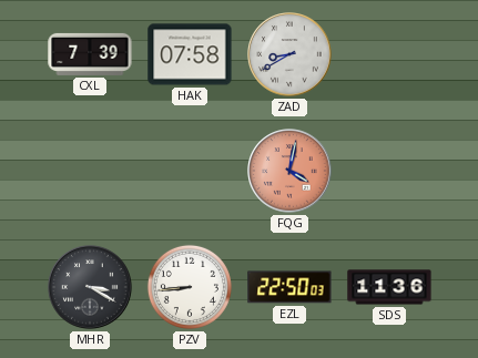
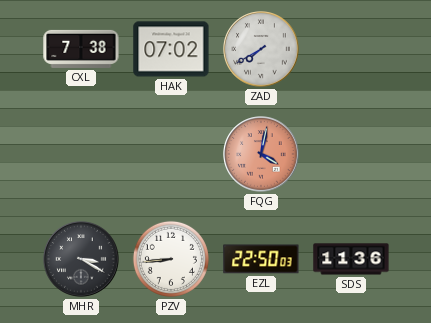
CXL: 7:39 -> 7:38
HAK: 07:58 -> 07:02
ZAD: 8:40 -> 7:40
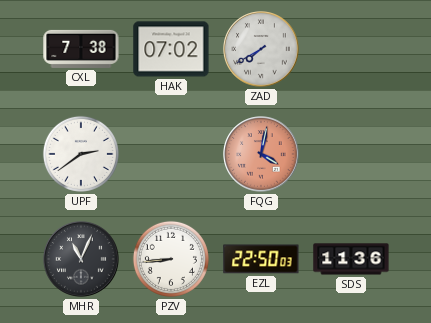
UPF: none -> 2:39
MHR: 3:20 -> 11:04
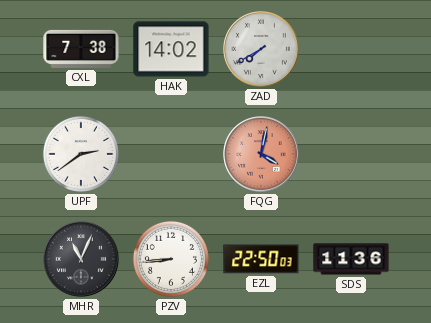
HAK: 07:02 -> 14:02
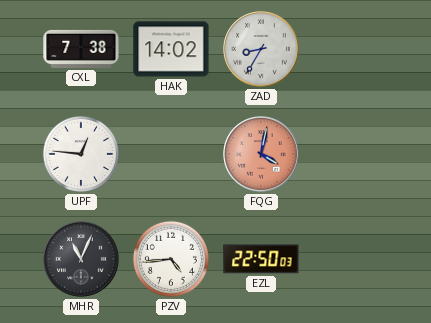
ZAD: 7:40 -> 8:35
UPF: 2:39 -> 12:46
PZV: 8:44 -> 4:44
SDS: 11:36 -> none
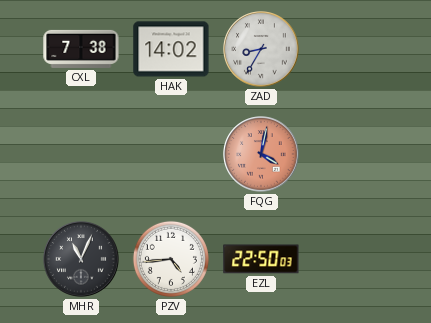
UPF: 12:46 -> none
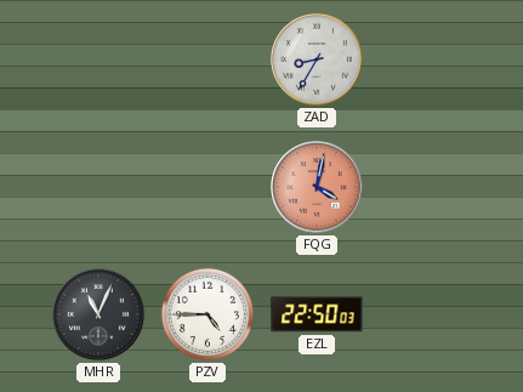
CXL: 7:38 -> none
HAK: 14:02 -> none
PZV: 4:44 -> 4:45
